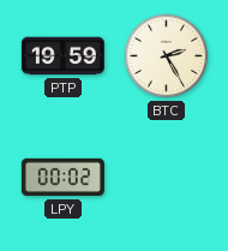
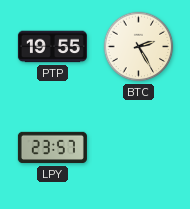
PTP: 19:59 -> 19:55
LPY: 00:02 -> 23:57
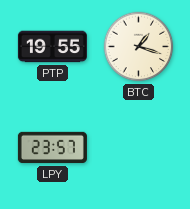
BTC: 2:25 -> 1:18
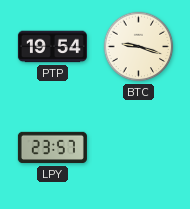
PTP: 19:55 -> 19:54
BTC: 1:18 -> 9:18
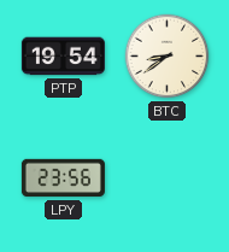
BTC: 9:18 -> 8:39
LPY: 23:57 -> 23:56
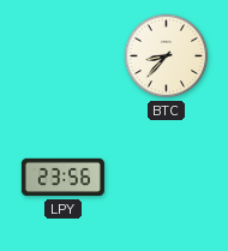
PTP: 19:54 -> none
BTC: 8:39 -> 8:37
